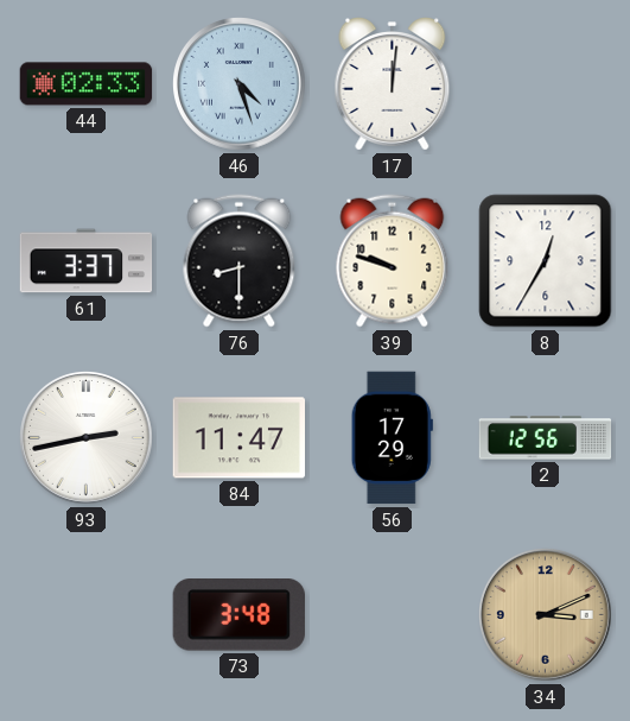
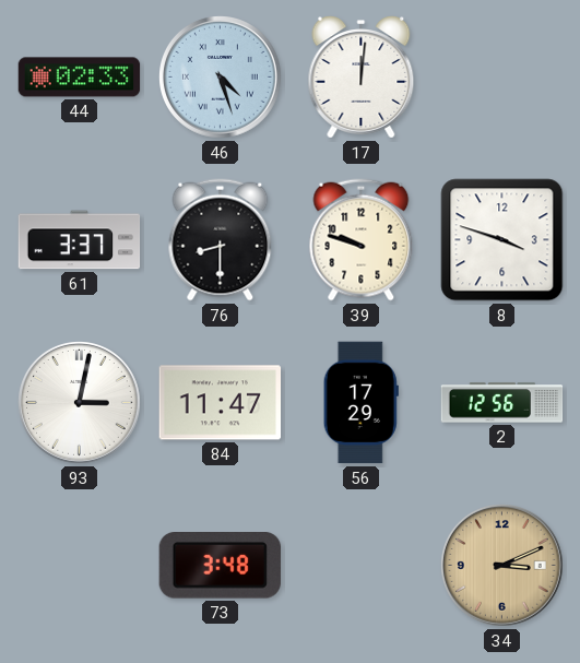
8: 12:35 -> 3:48
93: 2:43 -> 3:02
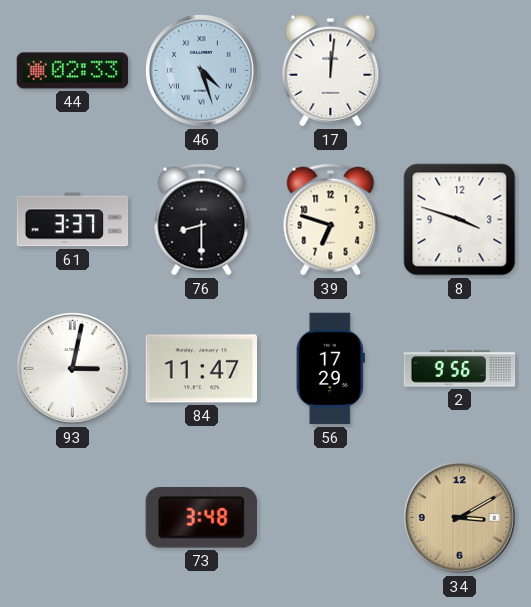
39: 9:48 -> 6:48
2: 12:56 -> 9:56
34: 3:11 -> 3:10
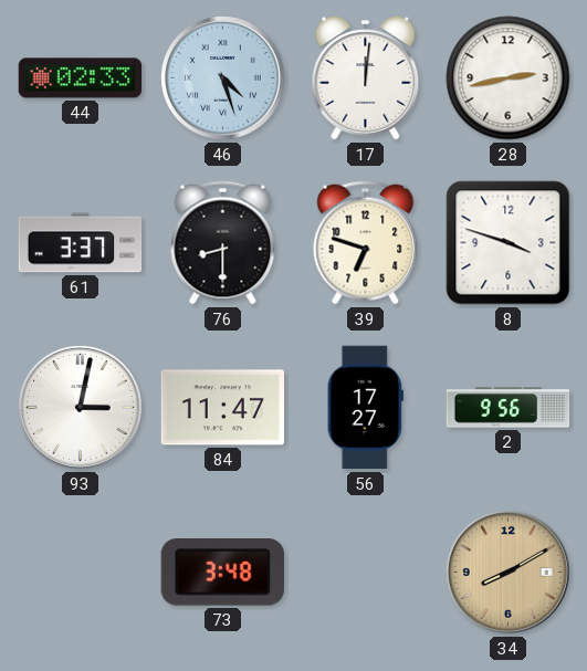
28: none -> 2:43
56: 17:29 -> 17:27
34: 3:10 -> 8:10
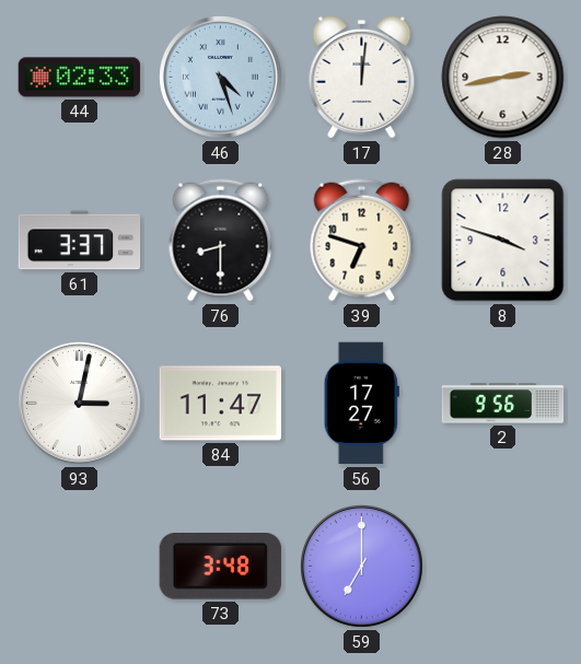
59: none -> 7:00
34: 8:10 -> none
